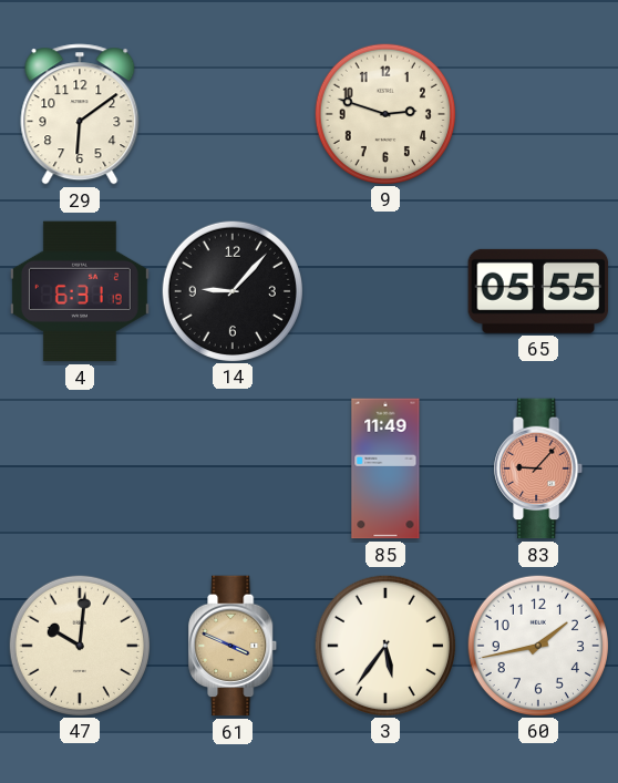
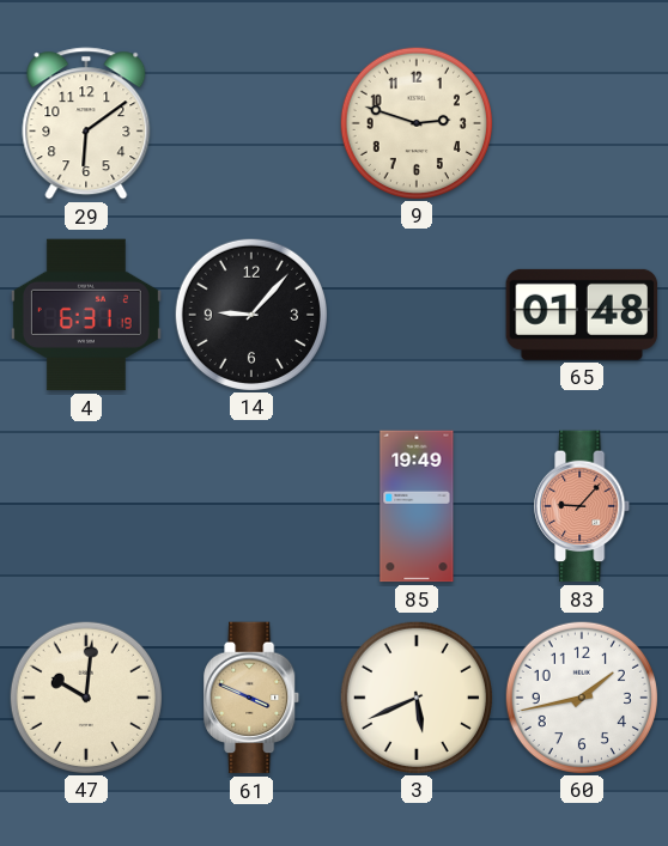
65: 05:55 -> 01:48
85: 11:49 -> 19:49
3: 5:36 -> 5:41
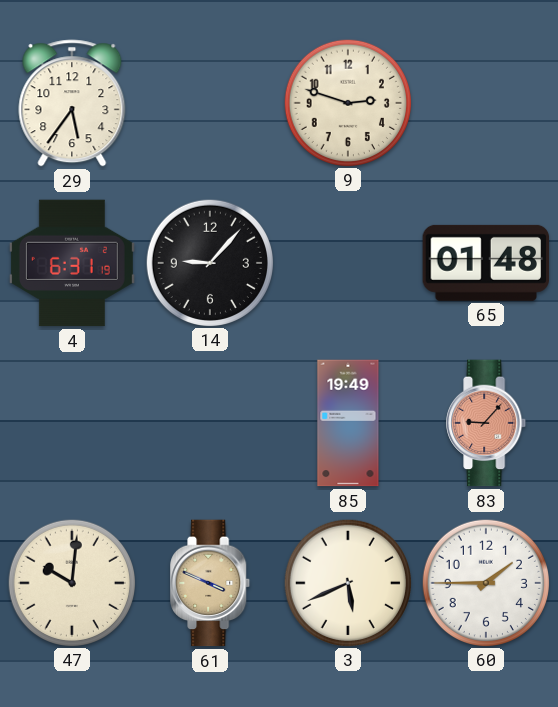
29: 6:09 -> 5:36
60: 1:43 -> 1:45
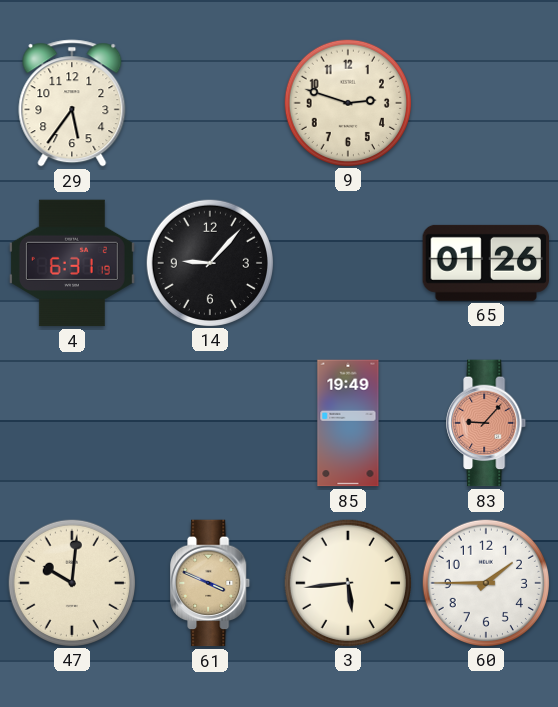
65: 01:48 -> 01:26
3: 5:41 -> 5:44
